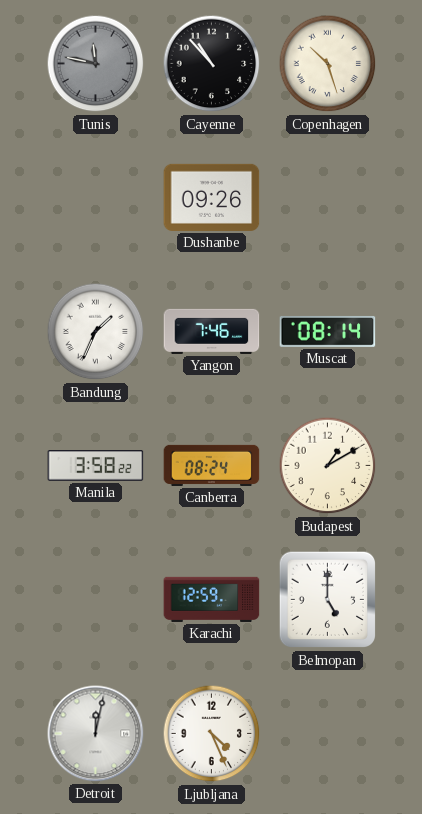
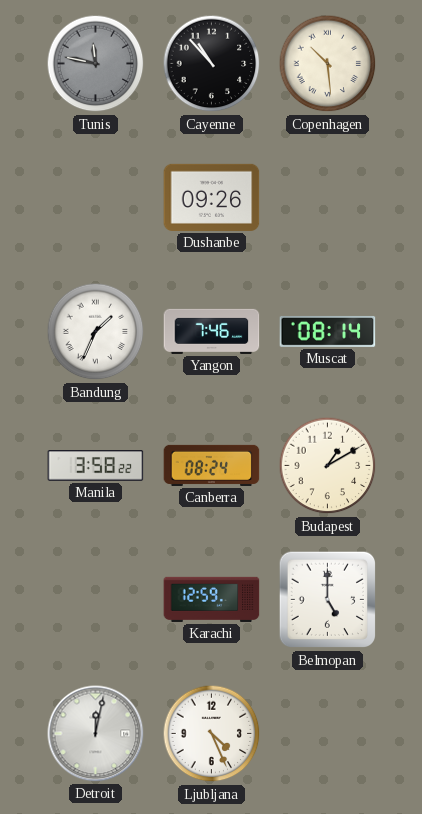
Copenhagen: 10:27 -> 10:29
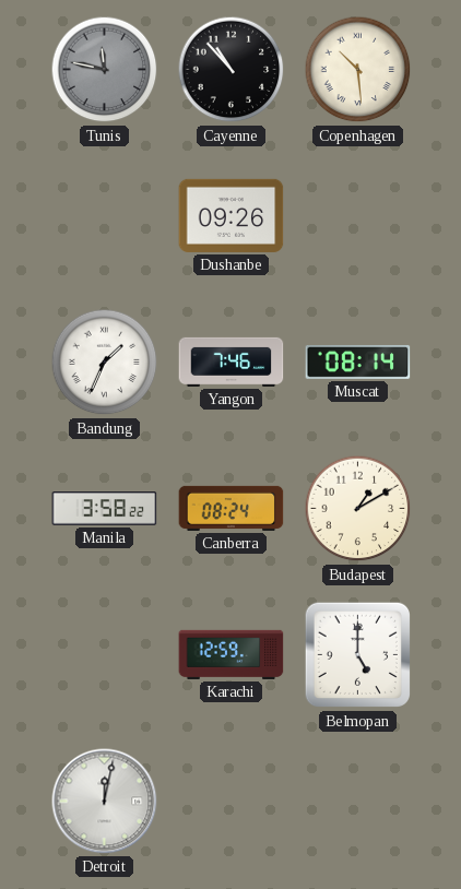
Ljubljana: 4:26 -> none
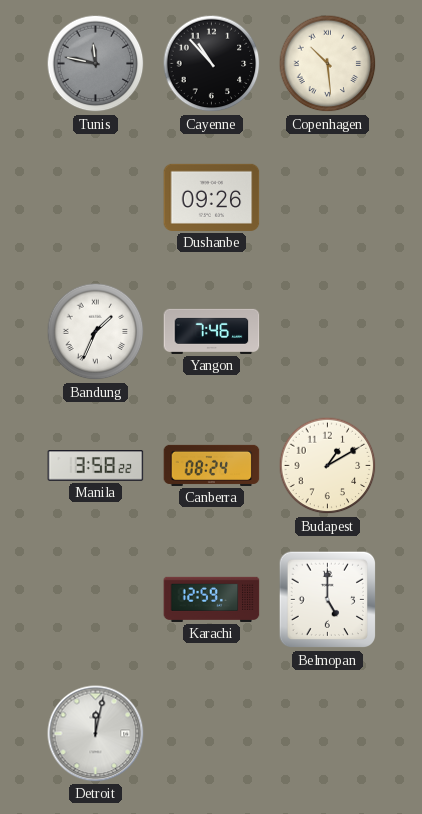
Muscat: 08:14 -> none
